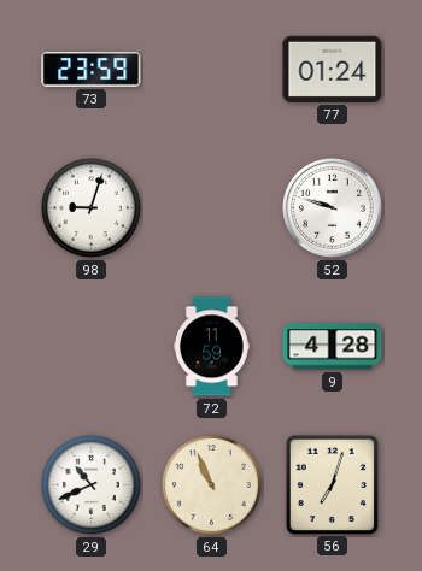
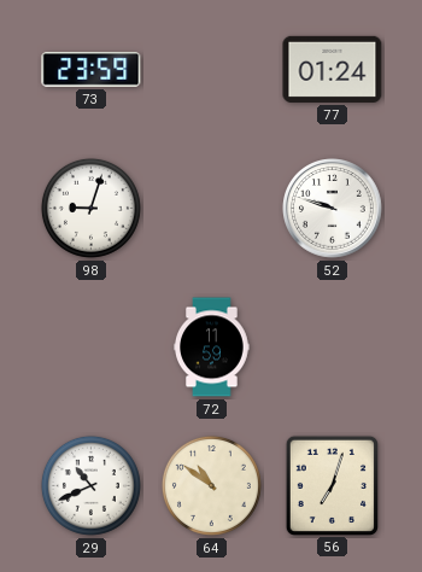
9: 4:28 -> none
64: 10:56 -> 10:51
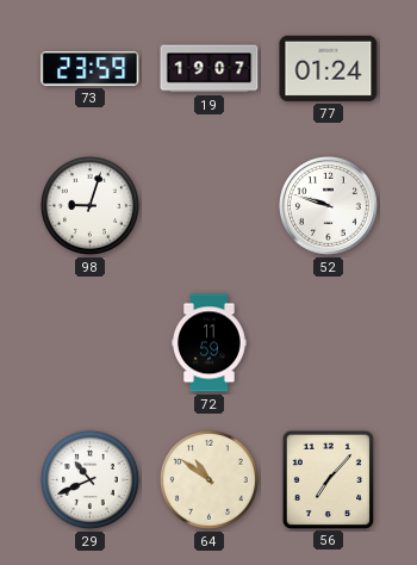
19: none -> 19:07
56: 7:03 -> 7:07
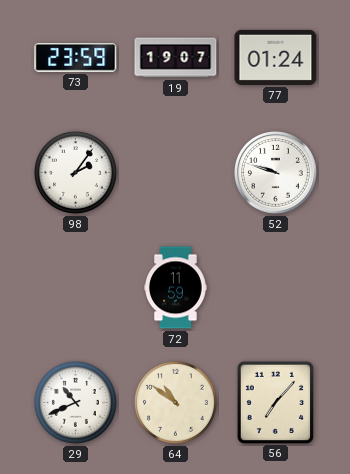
98: 9:03 -> 2:06
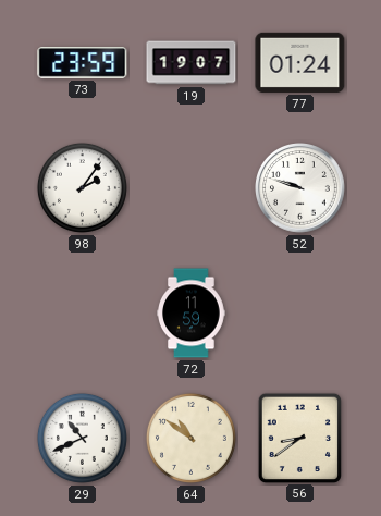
56: 7:07 -> 8:39
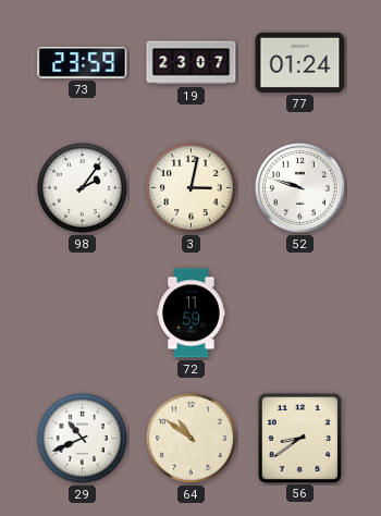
19: 19:07 -> 23:07
3: none -> 3:02
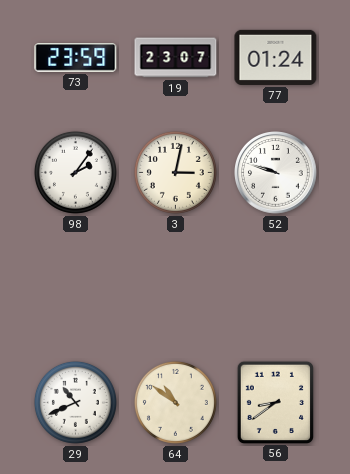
72: 11:59 -> none
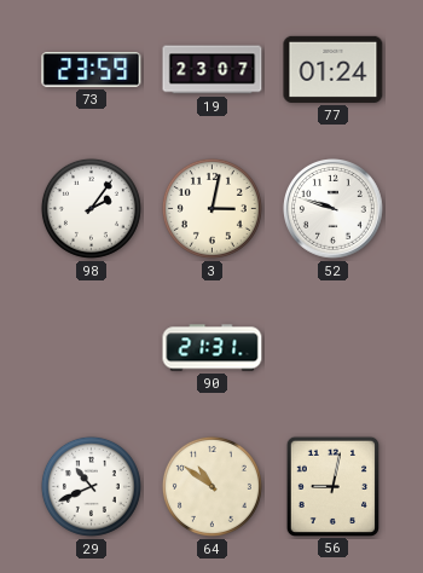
90: none -> 21:31
56: 8:39 -> 9:02
